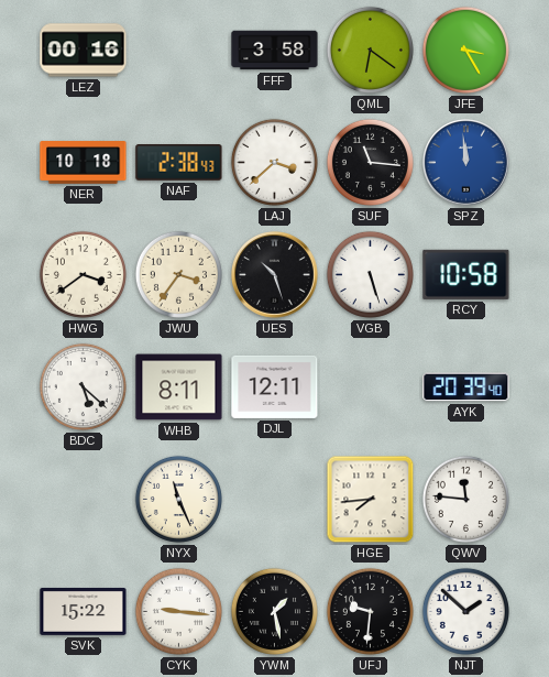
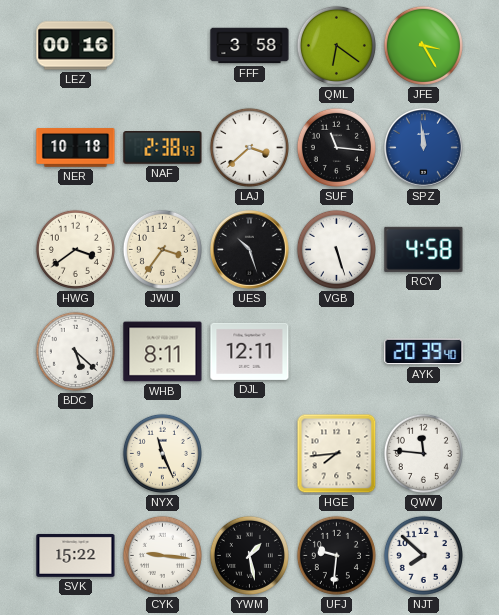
RCY: 10:58 -> 4:58
NJT: 1:52 -> 7:52
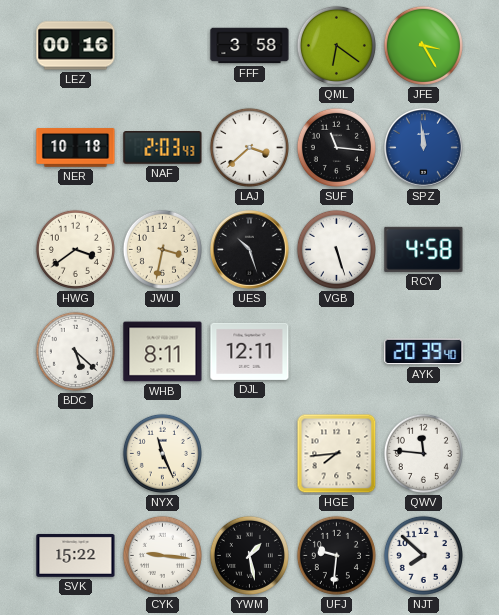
NAF: 2:38 -> 2:03
JWU: 3:36 -> 3:32
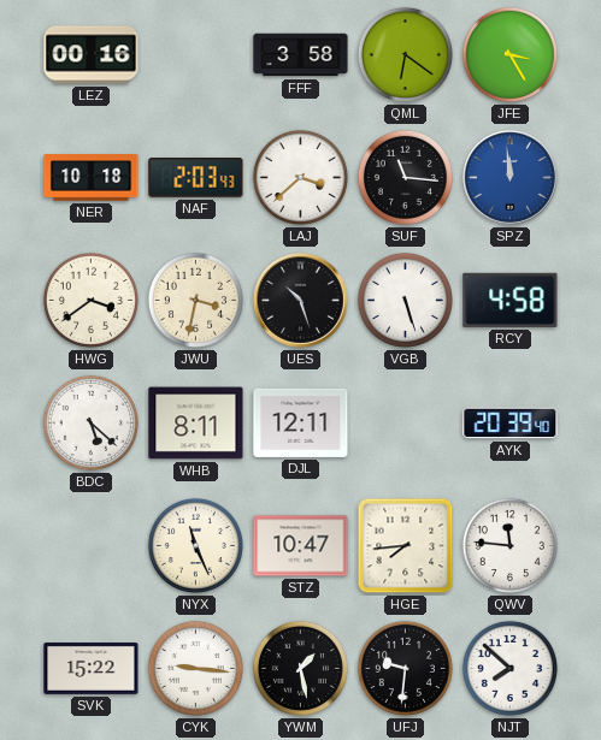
STZ: none -> 10:47
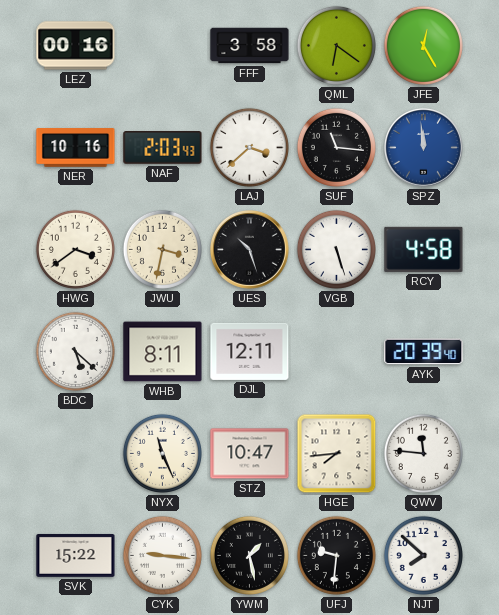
JFE: 3:25 -> 12:25
NER: 10:18 -> 10:16
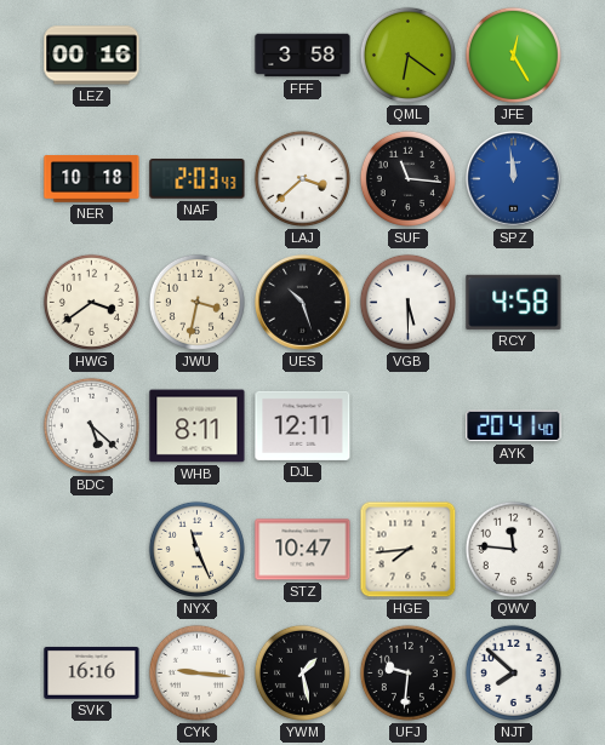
NER: 10:16 -> 10:18
VGB: 5:27 -> 5:30
AYK: 20:39 -> 20:41
SVK: 15:22 -> 16:16
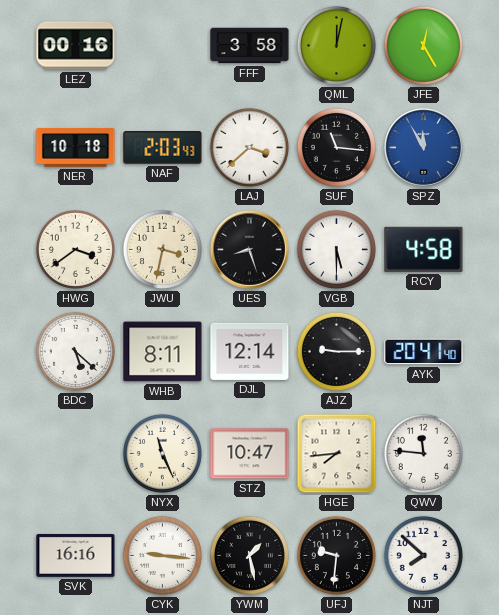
QML: 6:21 -> 12:02
SPZ: 11:59 -> 11:55
UES: 10:27 -> 8:27
DJL: 12:11 -> 12:14
AJZ: none -> 9:15
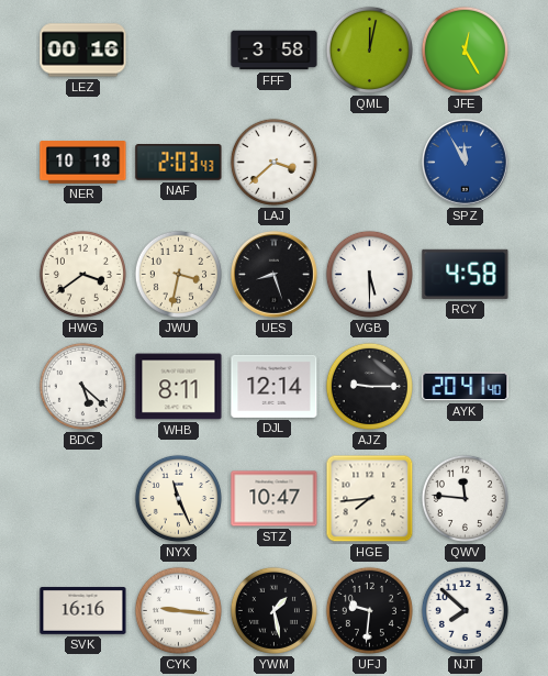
SUF: 11:16 -> none
